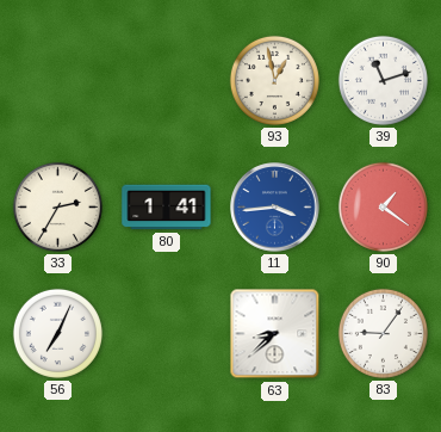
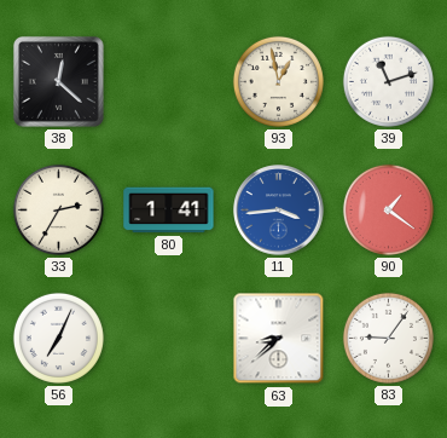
38: none -> 12:22
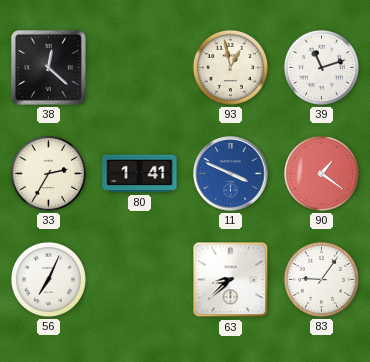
11: 3:44 -> 3:49
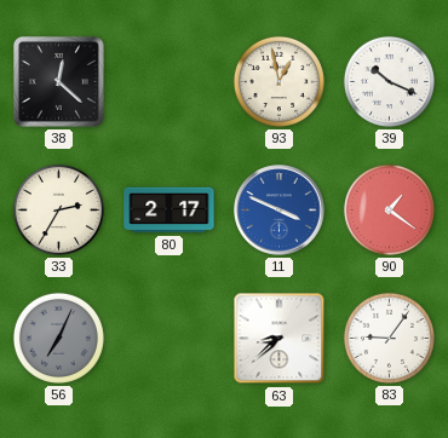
39: 11:12 -> 10:19
80: 1:41 -> 2:17
56 dial: white -> grey
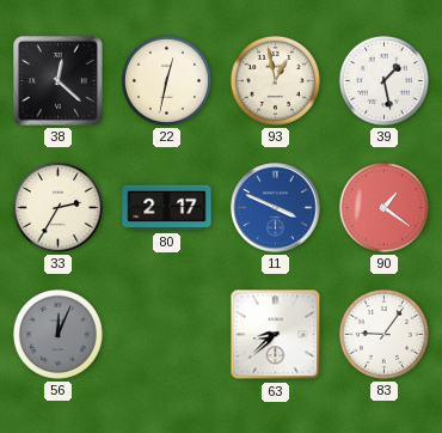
22: none -> 12:32
39: 10:19 -> 1:28
56: 7:04 -> 12:04
